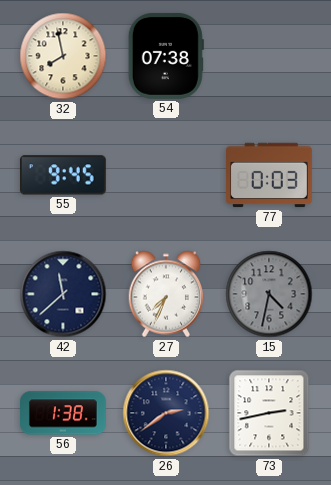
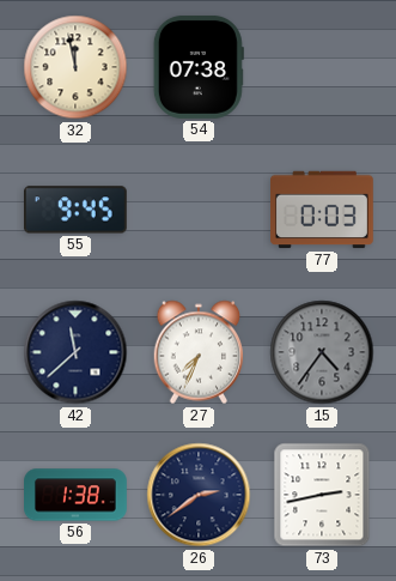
32: 7:58 -> 11:58
15: 4:32 -> 4:36
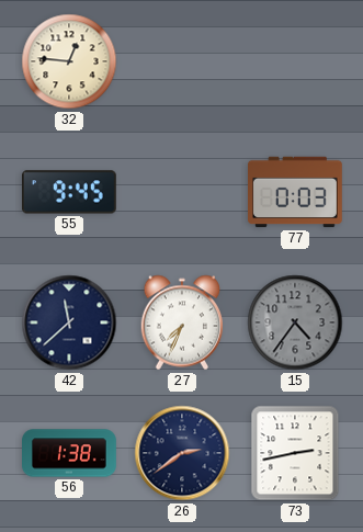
32: 11:58 -> 12:46
54: 07:38 -> none
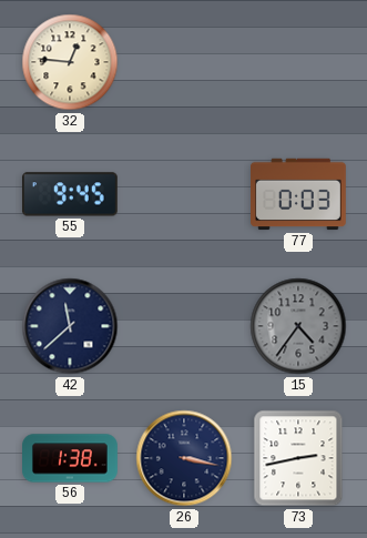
27: 7:34 -> none
26: 2:39 -> 3:17
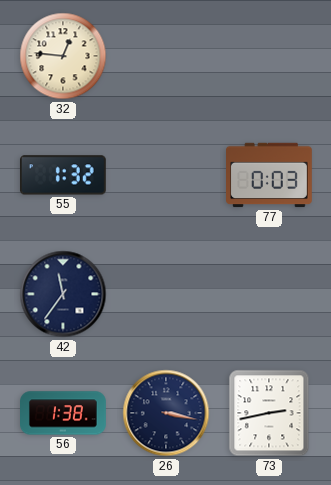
55: 9:45 -> 1:32
42: 11:38 -> 11:36
15: 4:36 -> none
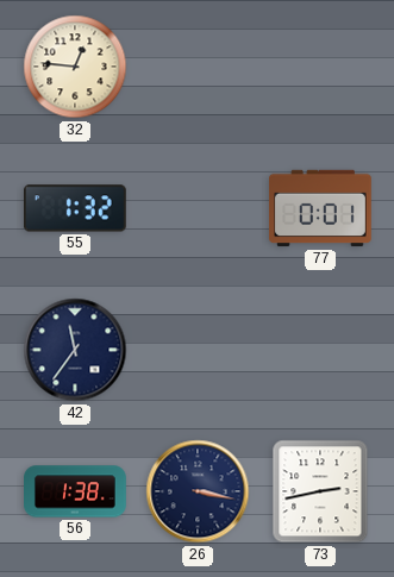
77: 0:03 -> 0:01
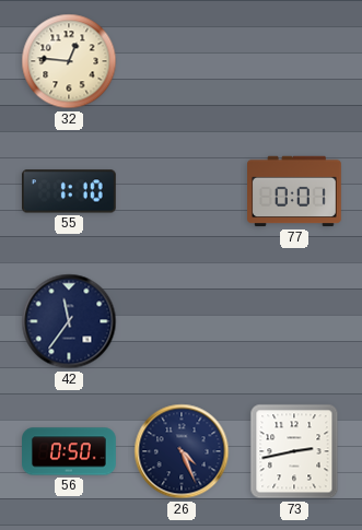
55: 1:32 -> 1:10
56: 1:38 -> 0:50
26: 3:17 -> 4:26
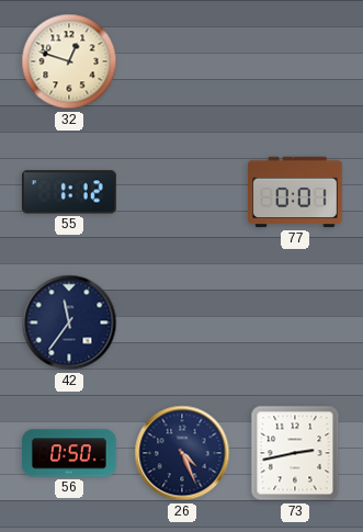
32: 12:46 -> 12:48
55: 1:10 -> 1:12
